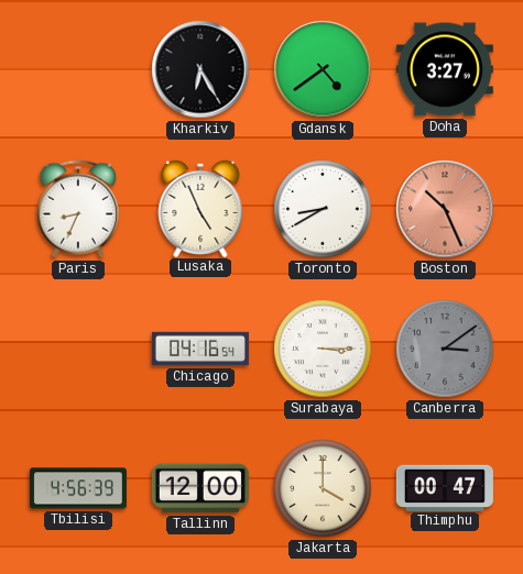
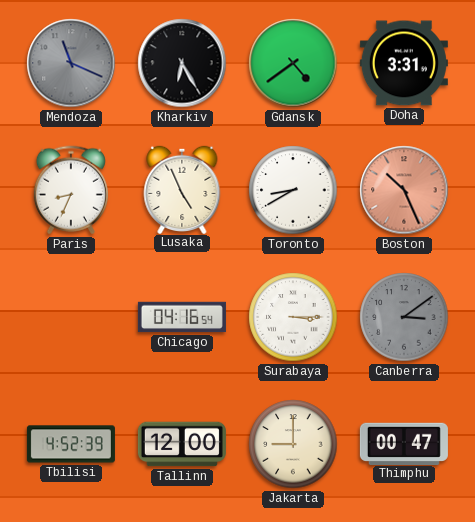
Mendoza: none -> 11:19
Doha: 3:27 -> 3:31
Tbilisi: 4:56 -> 4:52
Jakarta: 4:00 -> 9:00
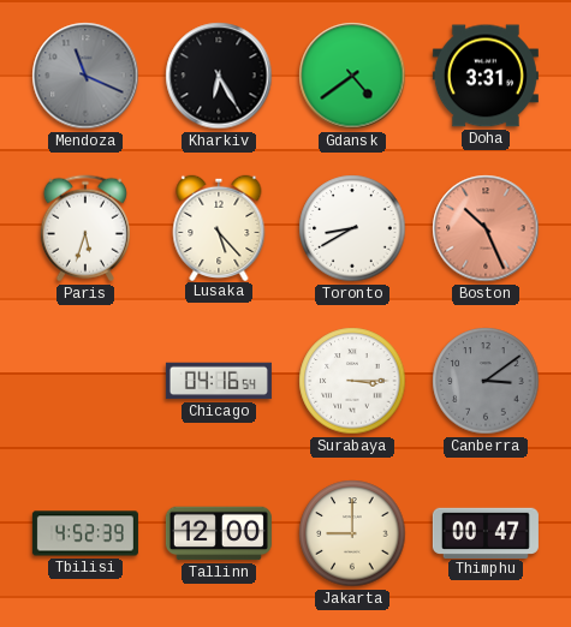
Paris: 8:34 -> 5:33
Lusaka: 4:56 -> 5:23
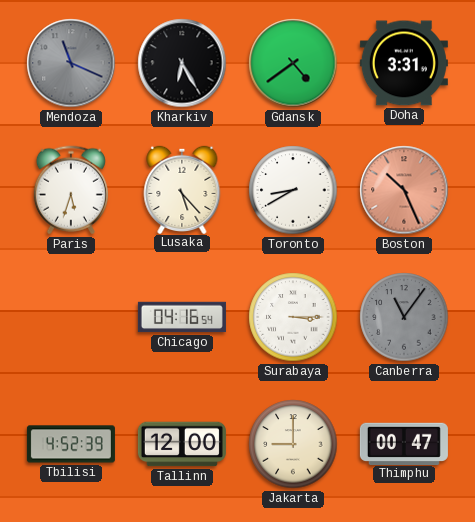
Canberra: 3:09 -> 11:06
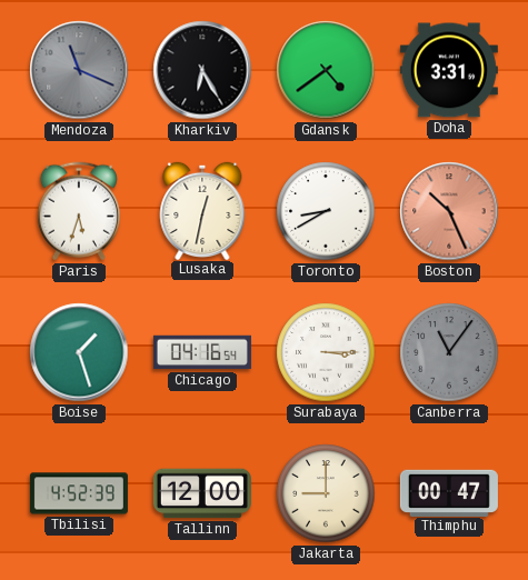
Lusaka: 5:23 -> 12:32
Boise: none -> 1:27
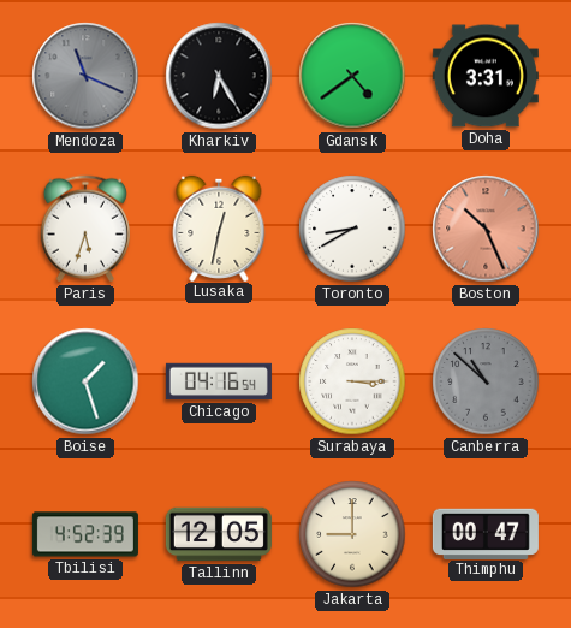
Canberra: 11:06 -> 10:52
Tallinn: 12:00 -> 12:05
